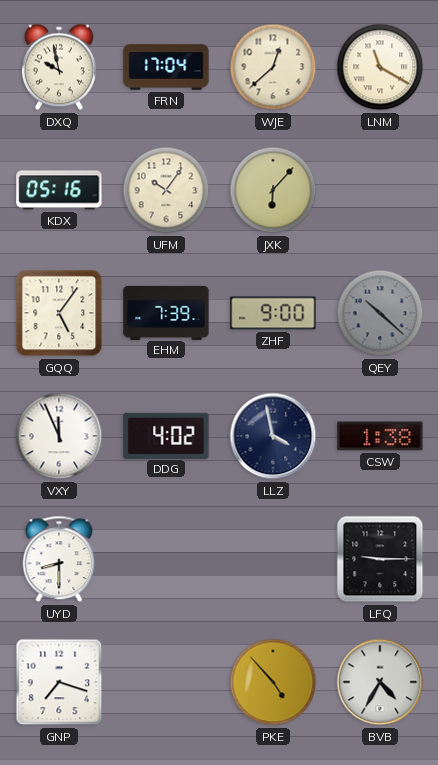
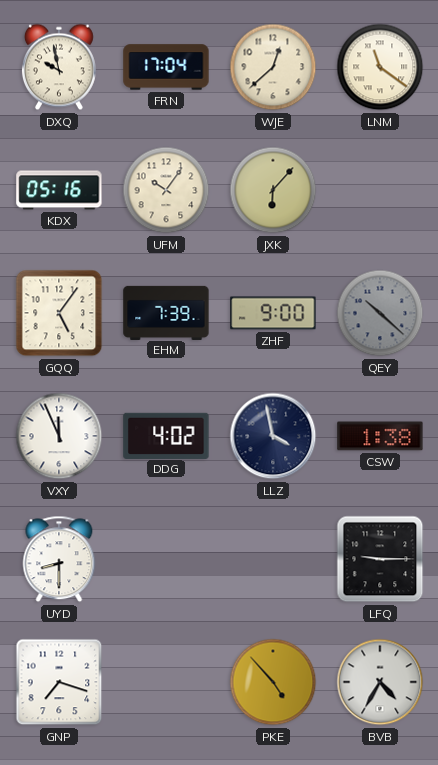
LNM: 11:20 -> 11:21
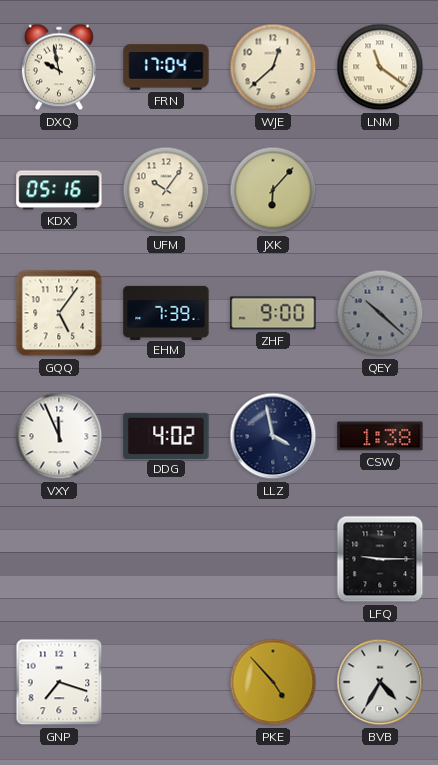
UYD: 8:30 -> none
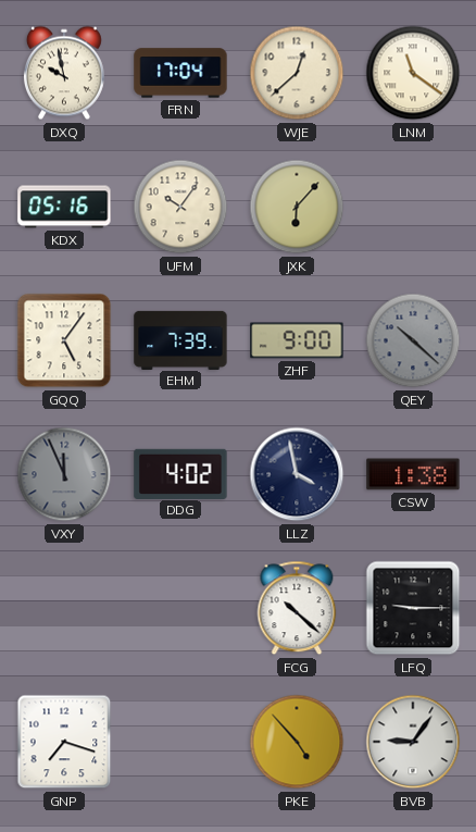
VXY dial: white -> grey
FCG: none -> 10:22
BVB: 4:35 -> 9:06
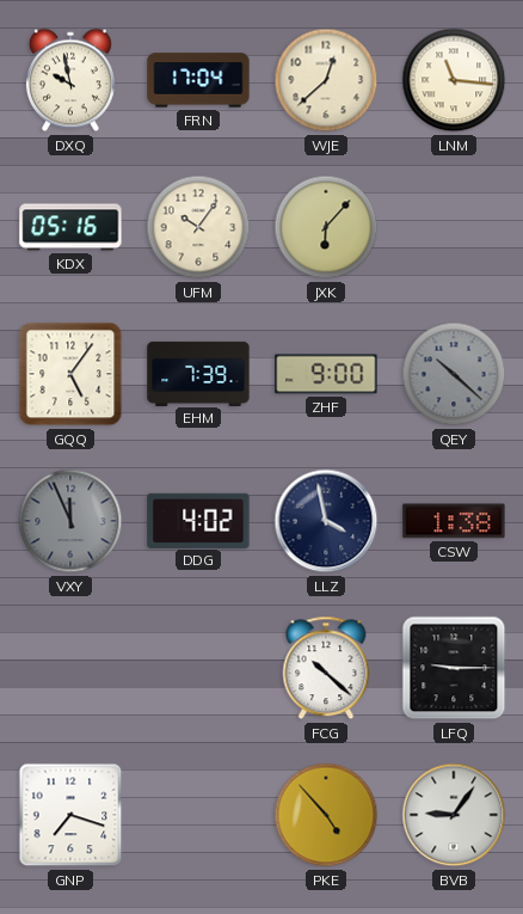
LNM: 11:21 -> 11:16
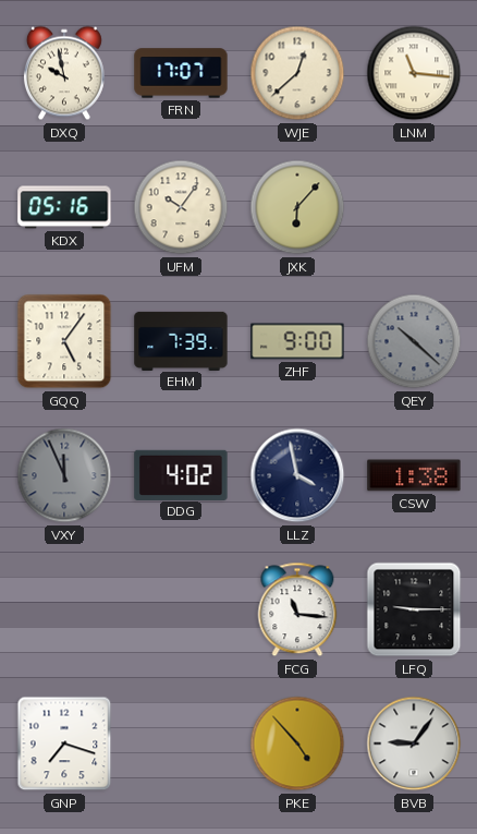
FRN: 17:04 -> 17:07
FCG: 10:22 -> 11:16
